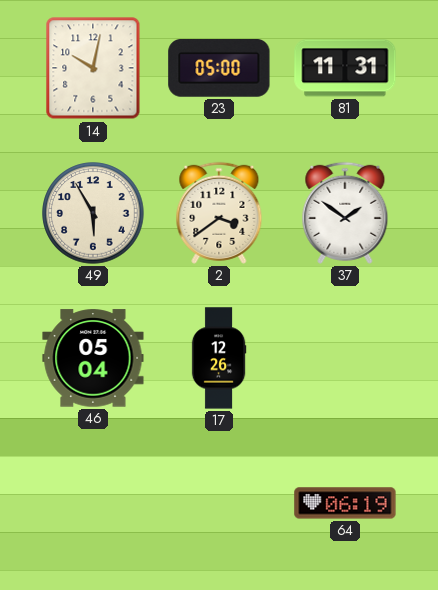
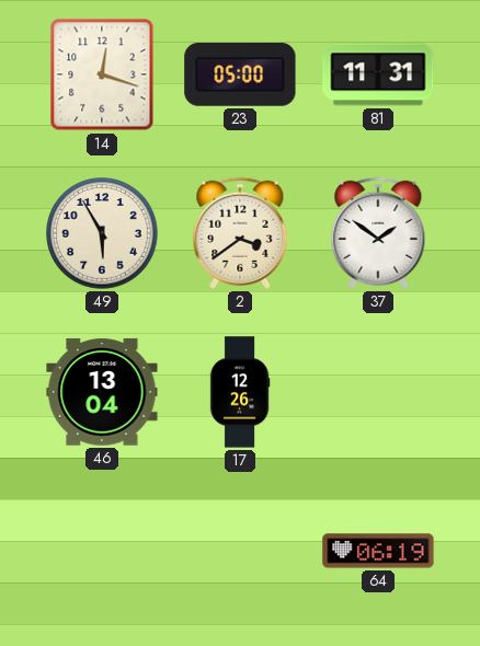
14: 10:02 -> 12:18
46: 05:04 -> 13:04
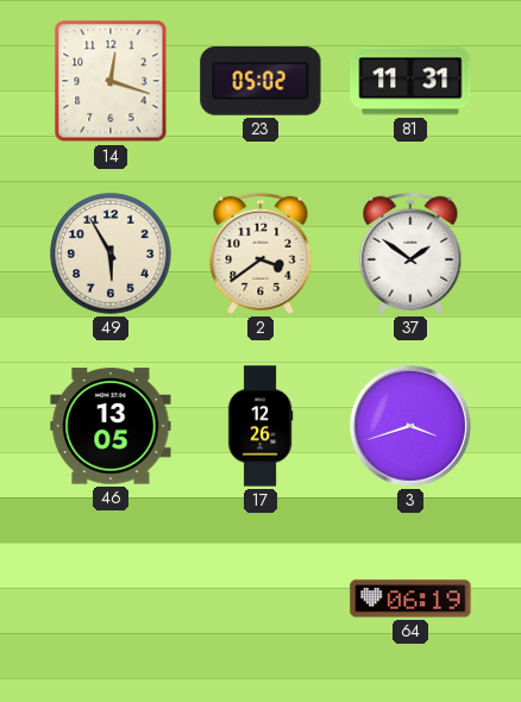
23: 05:00 -> 05:02
46: 13:04 -> 13:05
3: none -> 3:42
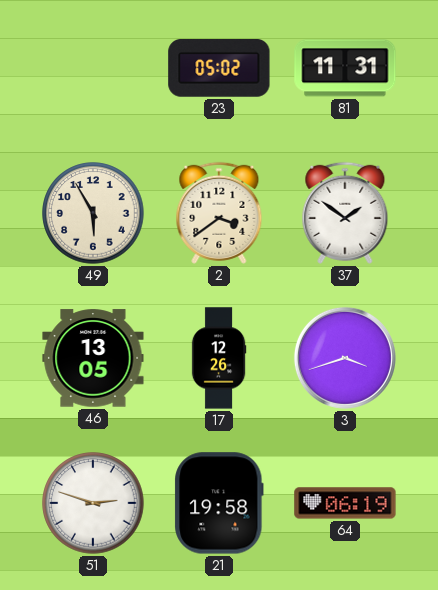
14: 12:18 -> none
51: none -> 2:48
21: none -> 19:58
